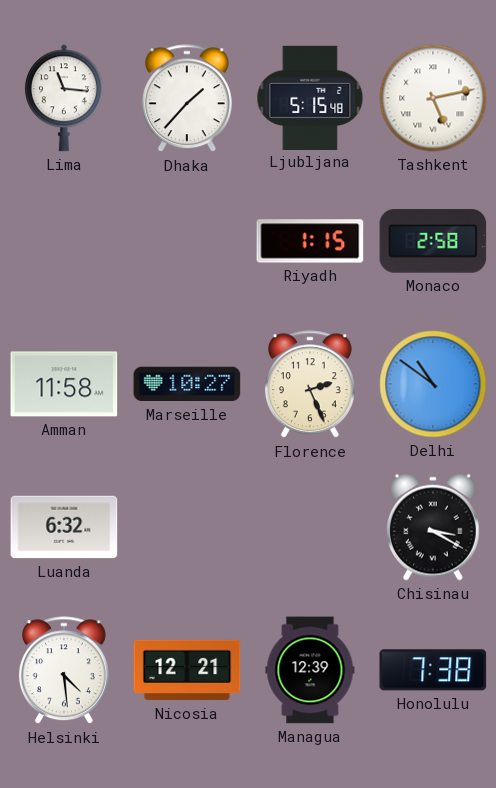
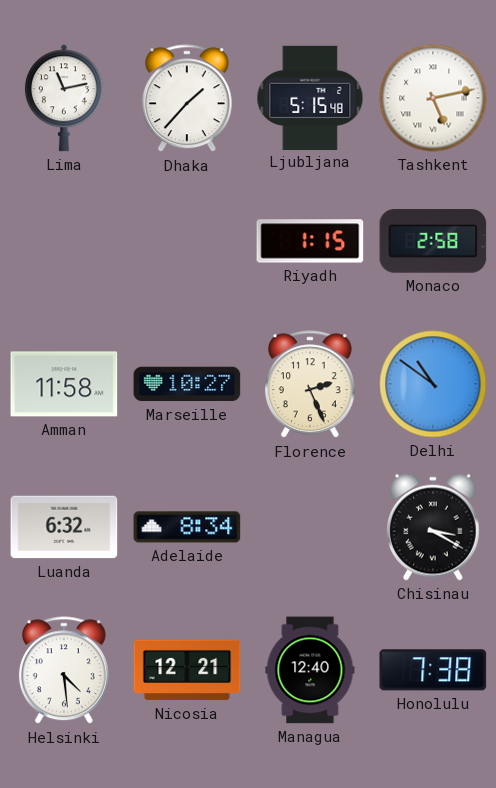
Lima: 11:16 -> 11:13
Adelaide: none -> 8:34
Managua: 12:39 -> 12:40
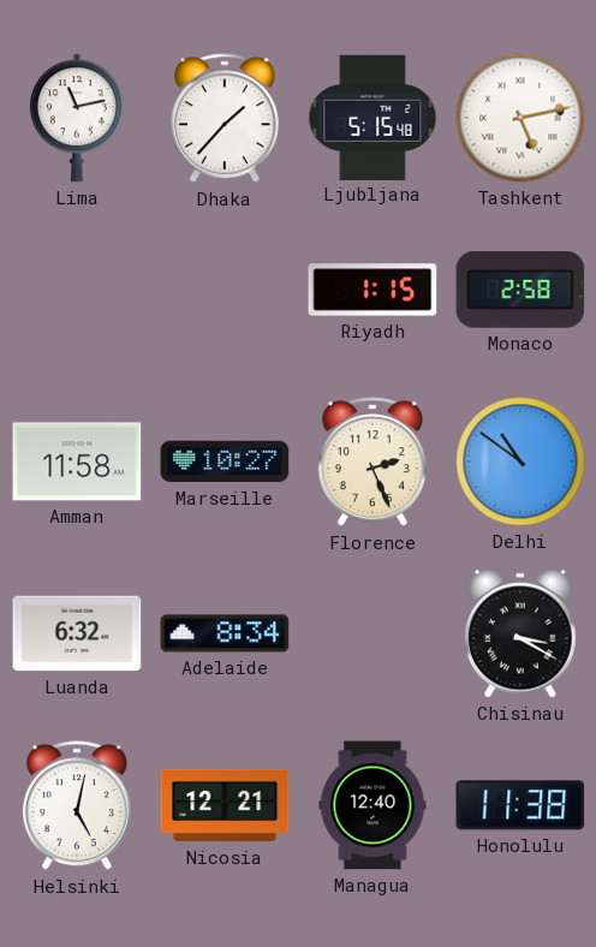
Helsinki: 4:29 -> 5:02
Honolulu: 7:38 -> 11:38
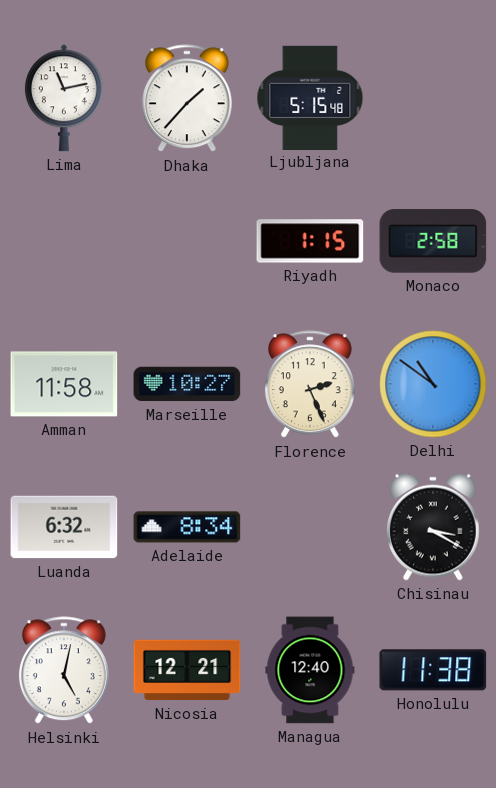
Tashkent: 5:13 -> none
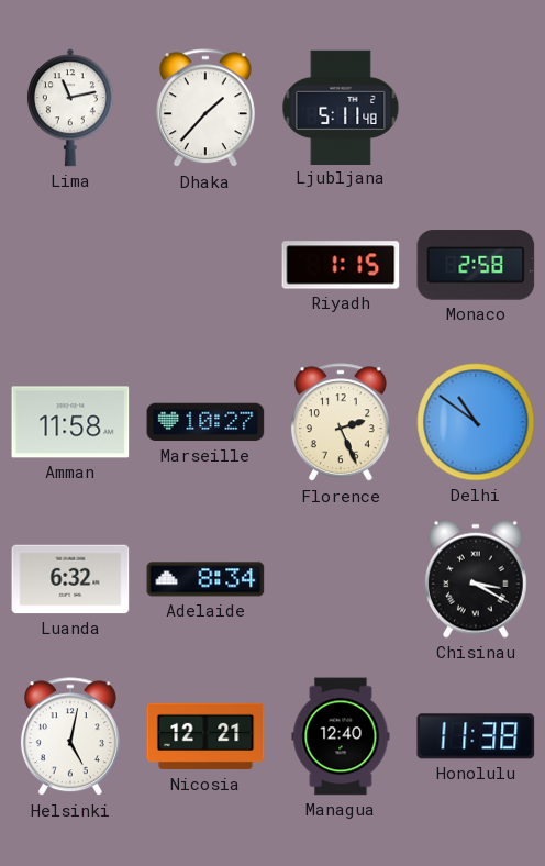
Ljubljana: 5:15 -> 5:11
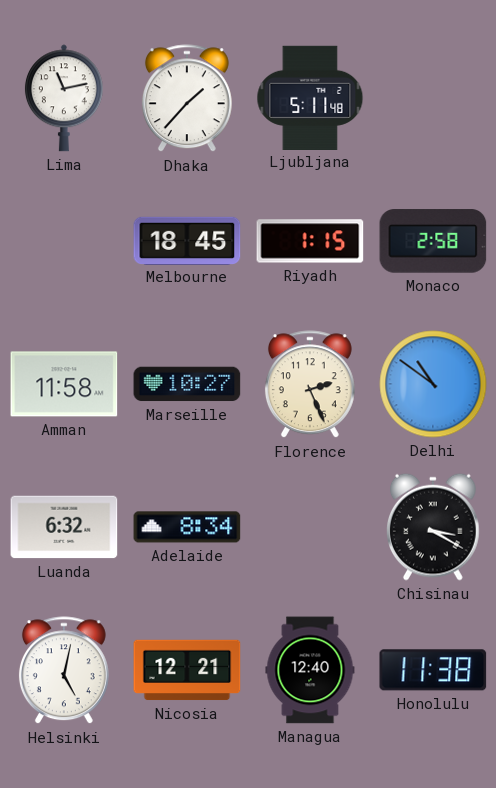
Melbourne: none -> 18:45
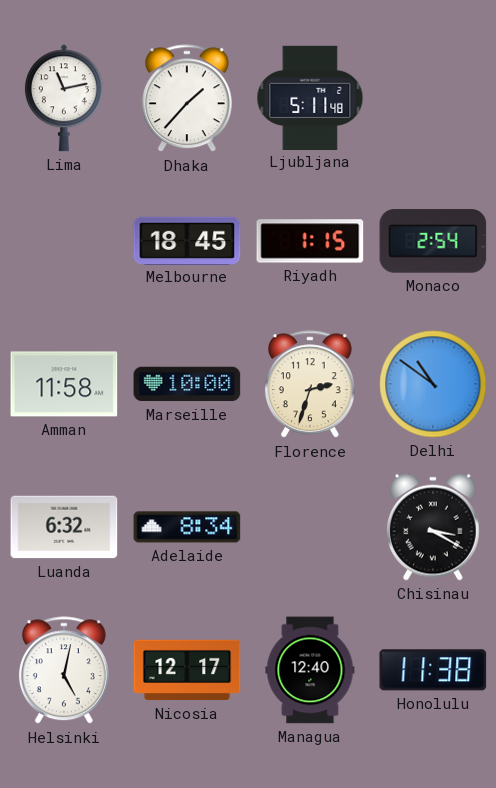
Monaco: 2:58 -> 2:54
Marseille: 10:27 -> 10:00
Florence: 2:26 -> 2:33
Nicosia: 12:21 -> 12:17
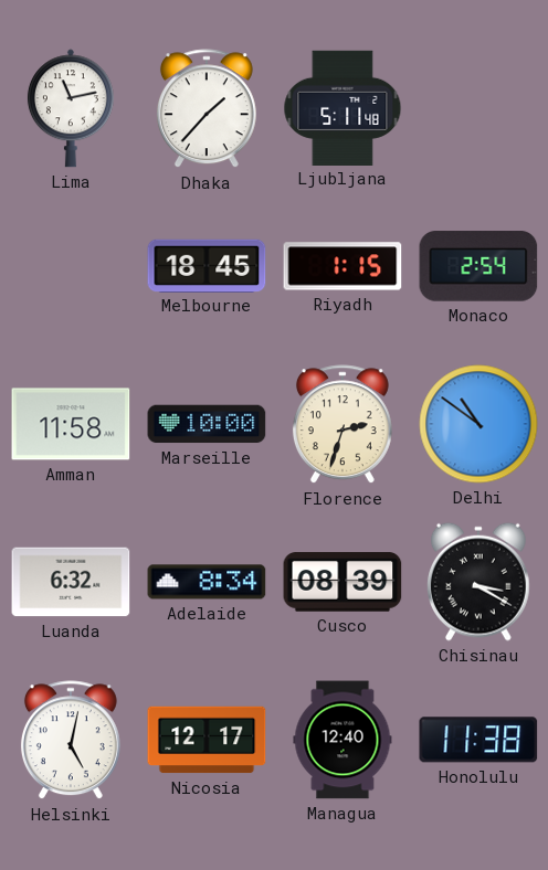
Cusco: none -> 08:39
